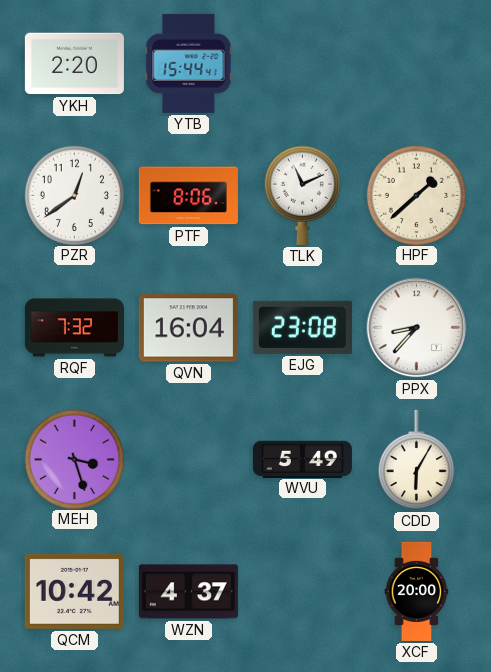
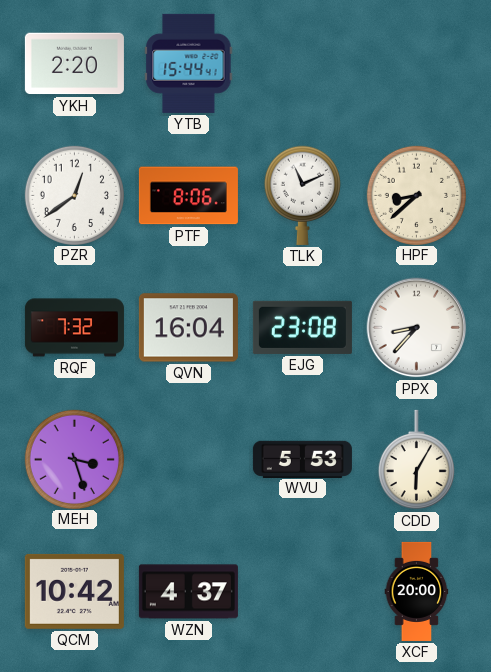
HPF: 1:38 -> 8:38
WVU: 5:49 -> 5:53
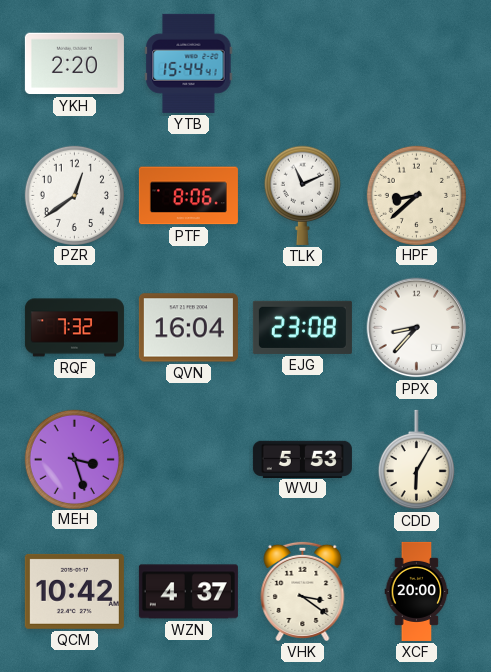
VHK: none -> 3:21
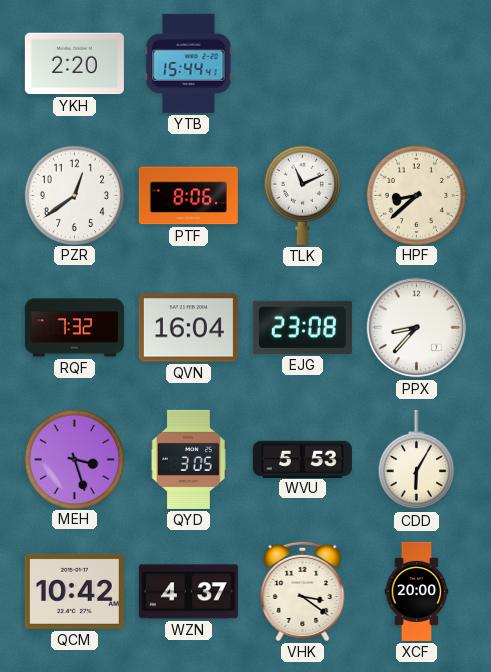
QYD: none -> 3:05
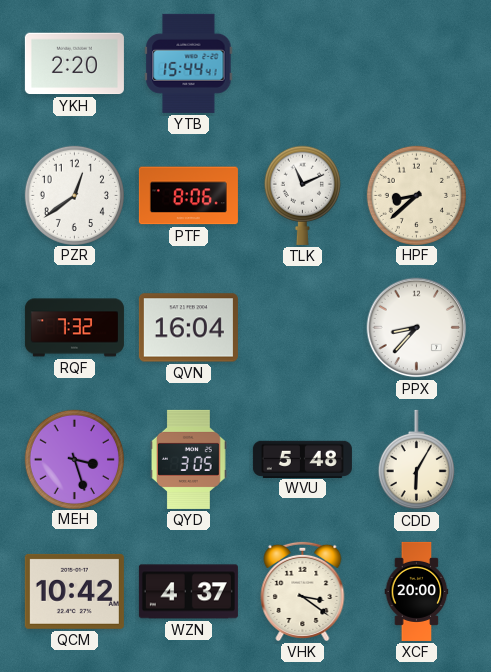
EJG: 23:08 -> none
WVU: 5:53 -> 5:48
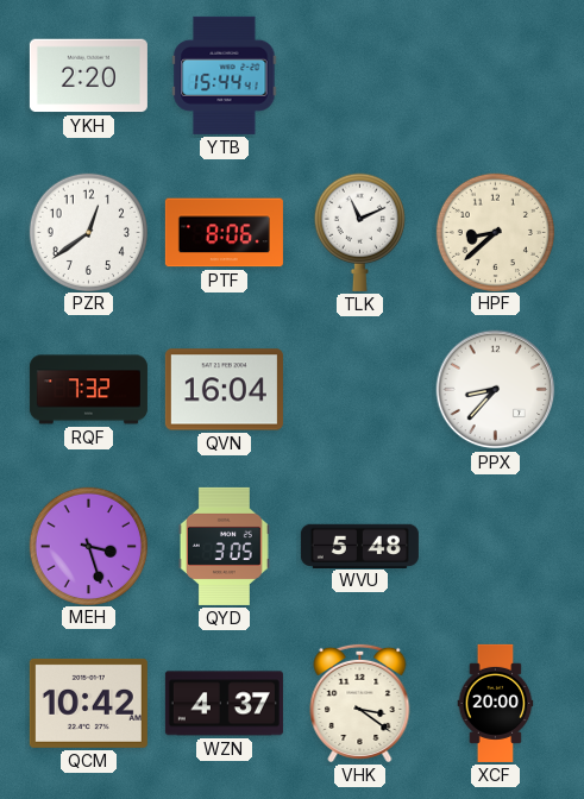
CDD: 6:05 -> none
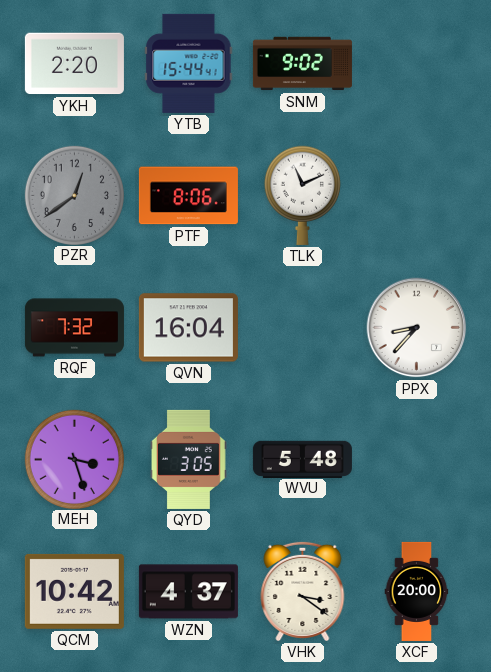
SNM: none -> 9:02
PZR dial: white -> grey
HPF: 8:38 -> none
